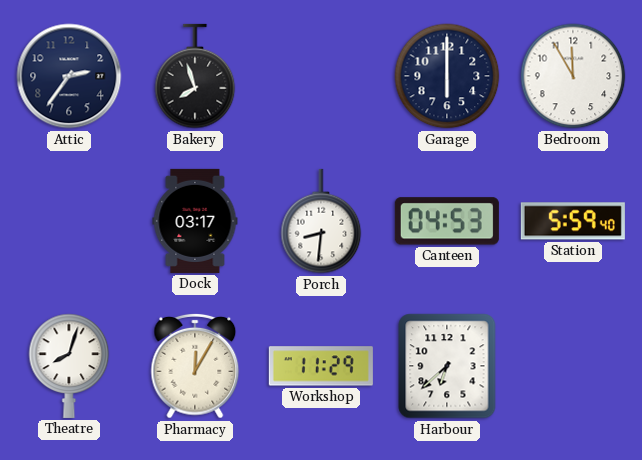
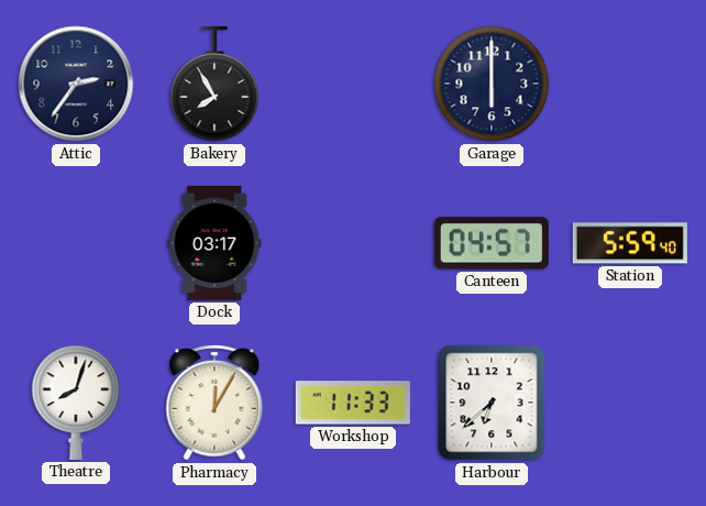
Bakery: 7:57 -> 7:55
Bedroom: 11:55 -> none
Porch: 8:31 -> none
Canteen: 04:53 -> 04:57
Workshop: 11:29 -> 11:33
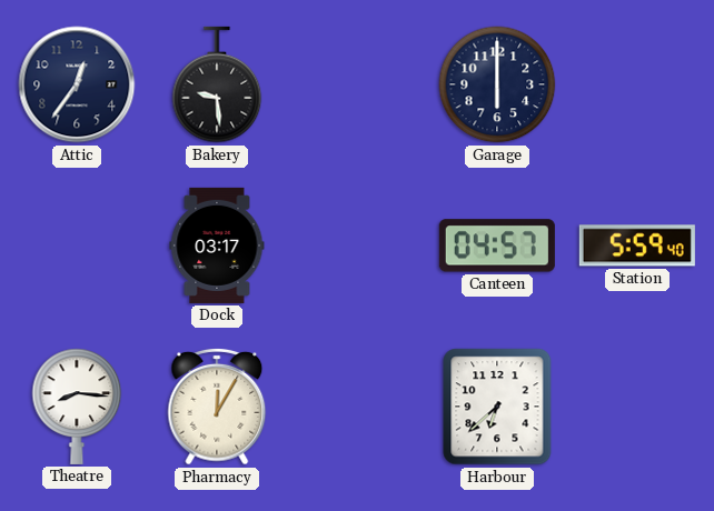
Attic: 2:36 -> 12:36
Bakery: 7:55 -> 9:29
Theatre: 8:03 -> 8:16
Workshop: 11:33 -> none
